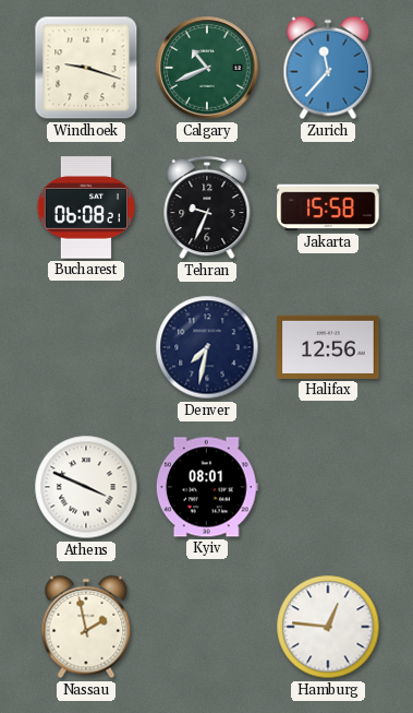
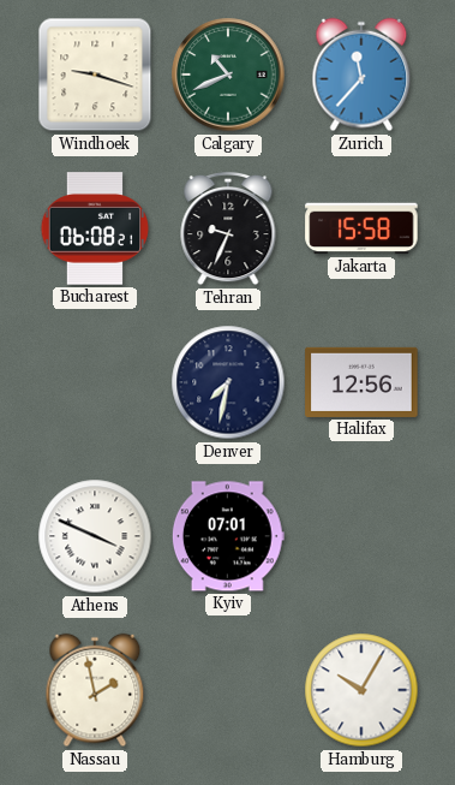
Kyiv: 08:01 -> 07:01
Hamburg: 12:46 -> 10:05
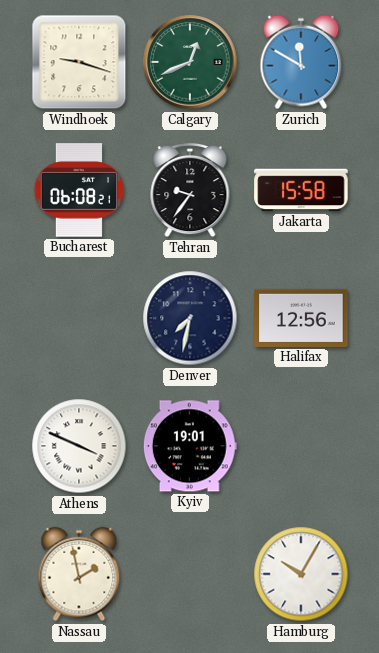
Calgary: 10:41 -> 12:41
Zurich: 11:37 -> 11:50
Tehran: 9:34 -> 9:36
Kyiv: 07:01 -> 19:01
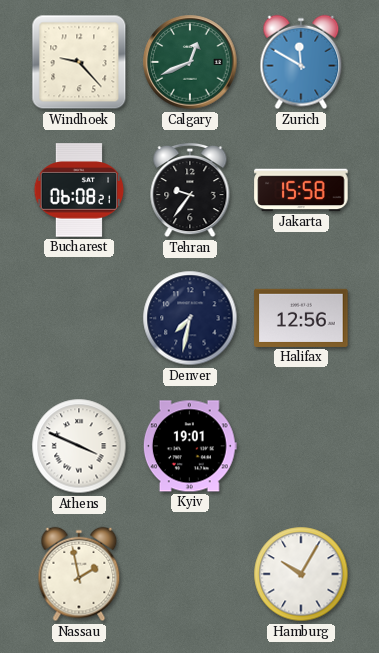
Windhoek: 9:18 -> 9:23
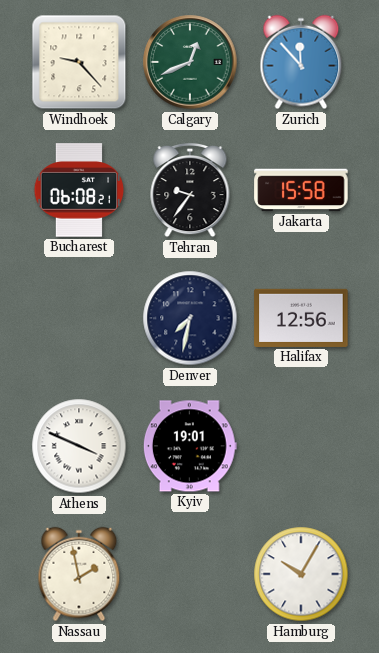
Zurich: 11:50 -> 11:53
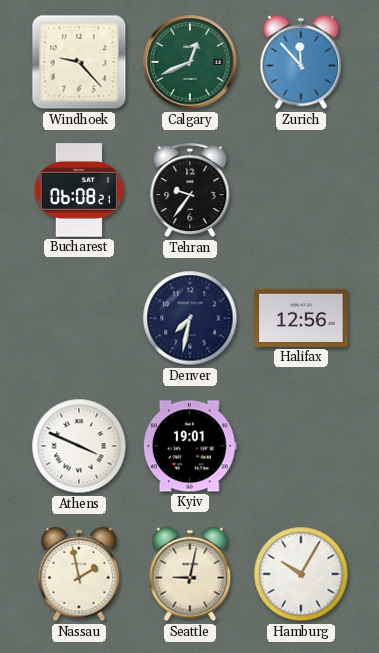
Jakarta: 15:58 -> none
Seattle: none -> 9:02
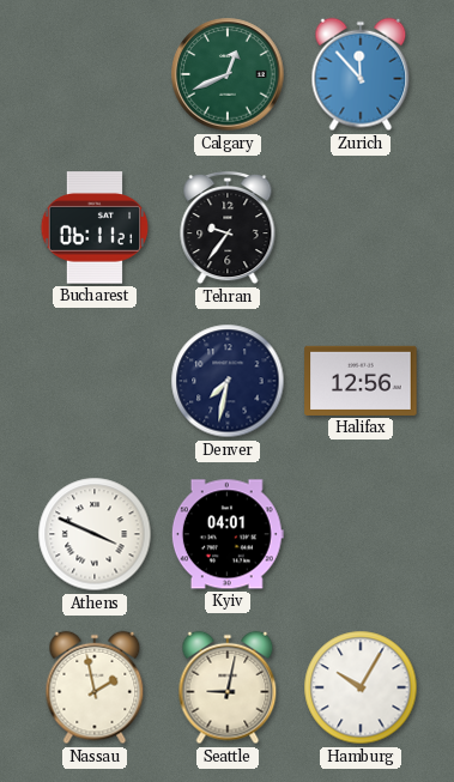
Windhoek: 9:23 -> none
Bucharest: 06:08 -> 06:11
Kyiv: 19:01 -> 04:01
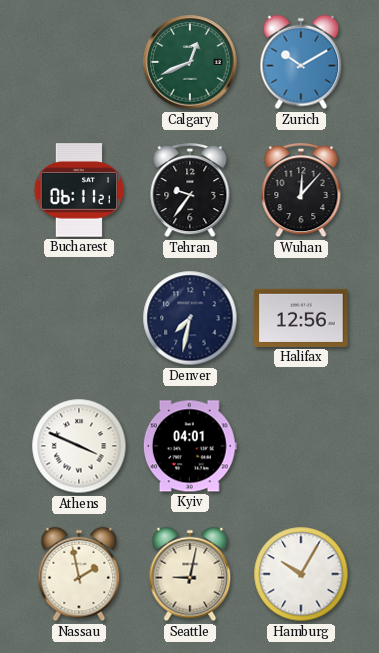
Zurich: 11:53 -> 10:10
Wuhan: none -> 12:07
